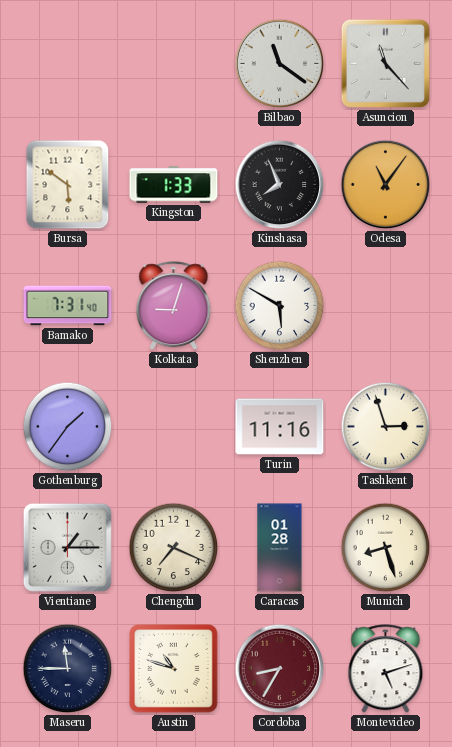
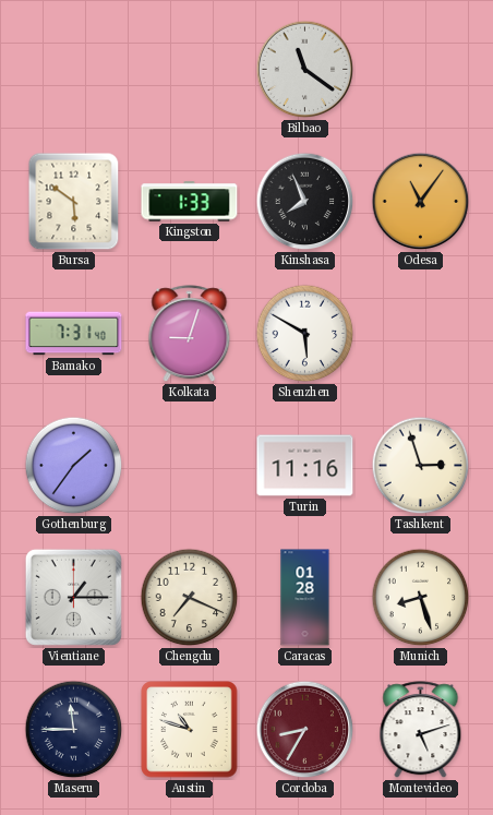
Asuncion: 11:23 -> none
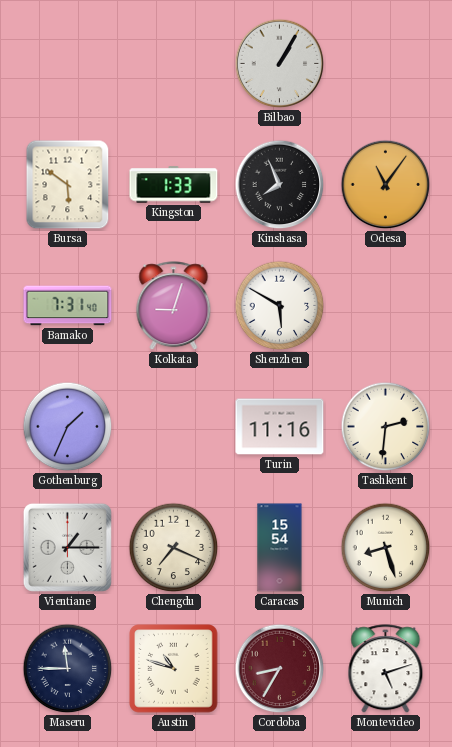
Bilbao: 11:21 -> 1:05
Gothenburg: 1:36 -> 1:34
Tashkent: 2:57 -> 2:31
Caracas: 01:28 -> 15:54
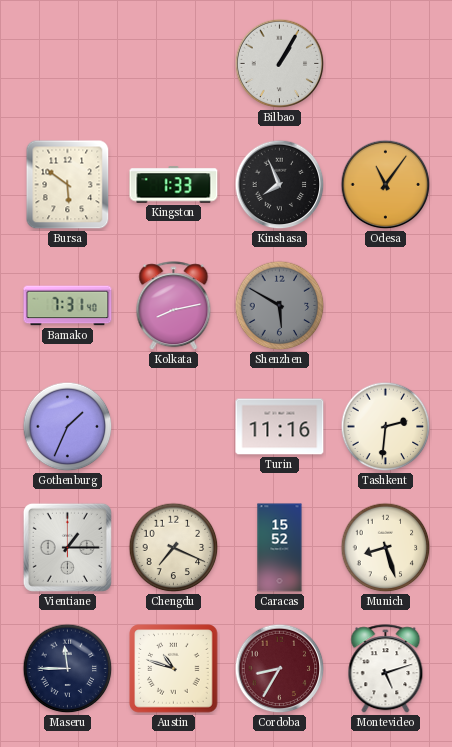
Kolkata: 9:03 -> 8:13
Shenzhen dial: white -> grey
Caracas: 15:54 -> 15:52
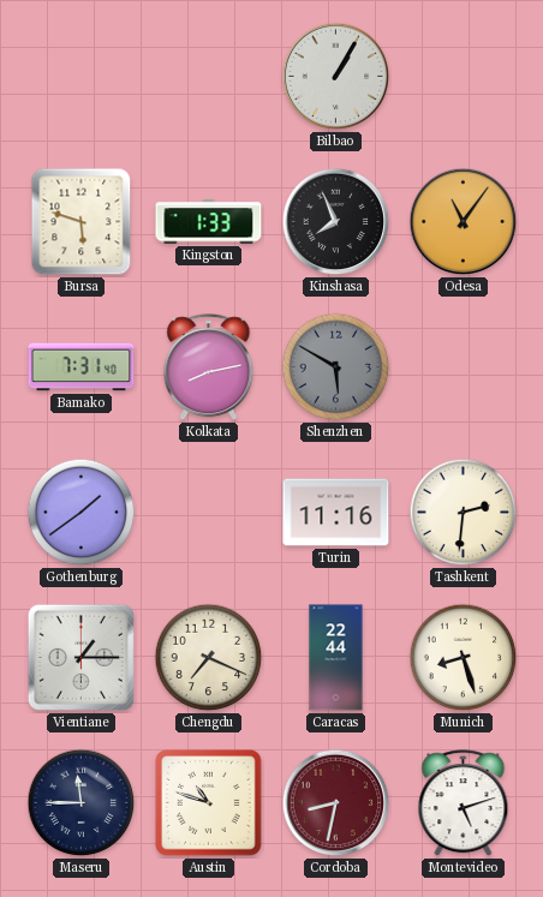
Bursa: 5:51 -> 5:48
Gothenburg: 1:34 -> 1:39
Caracas: 15:52 -> 22:44
Cordoba: 8:35 -> 8:32
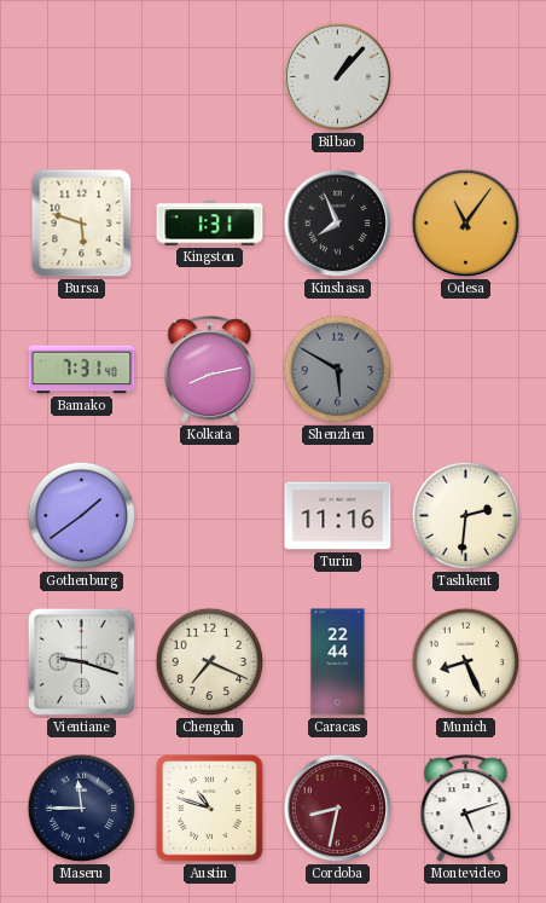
Bilbao: 1:05 -> 1:07
Kingston: 1:33 -> 1:31
Vientiane: 1:15 -> 9:18
Munich: 8:27 -> 8:26
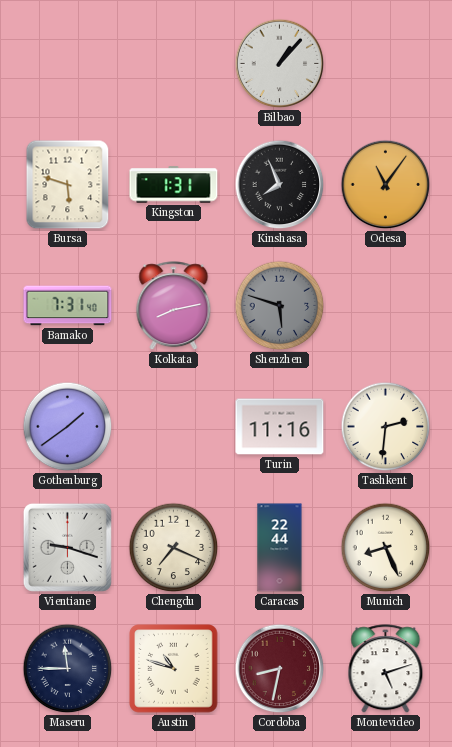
Shenzhen: 5:50 -> 5:48
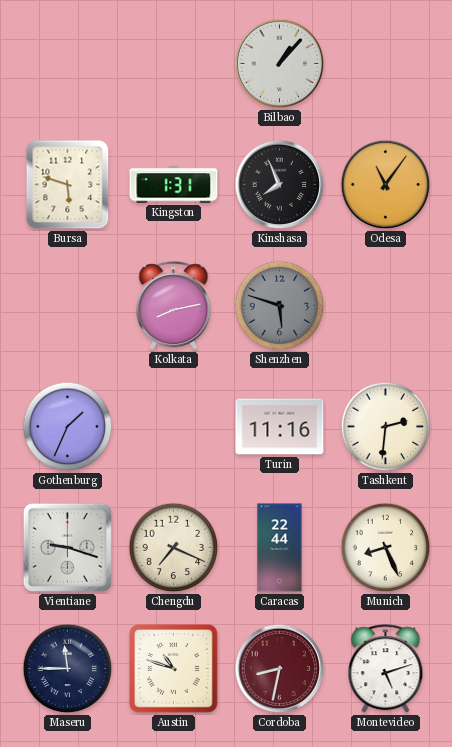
Bamako: 7:31 -> none
Gothenburg: 1:39 -> 1:34
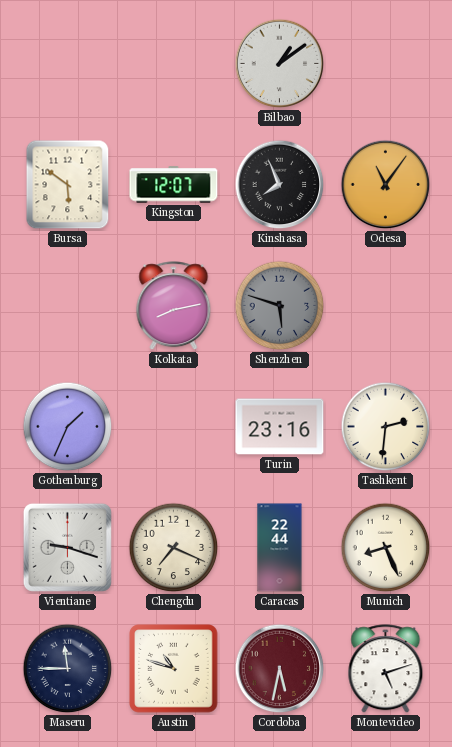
Bilbao: 1:07 -> 1:09
Bursa: 5:48 -> 5:51
Kingston: 1:31 -> 12:07
Turin: 11:16 -> 23:16
Cordoba: 8:32 -> 5:32
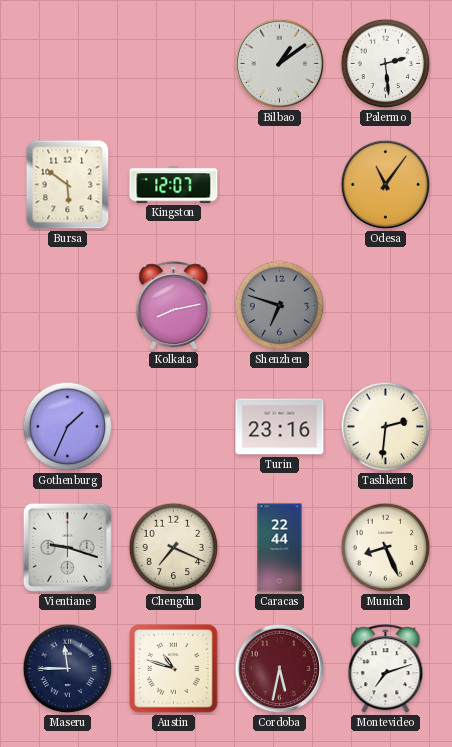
Palermo: none -> 2:29
Kinshasa: 7:56 -> none
Shenzhen: 5:48 -> 6:48
Montevideo: 5:12 -> 7:12
